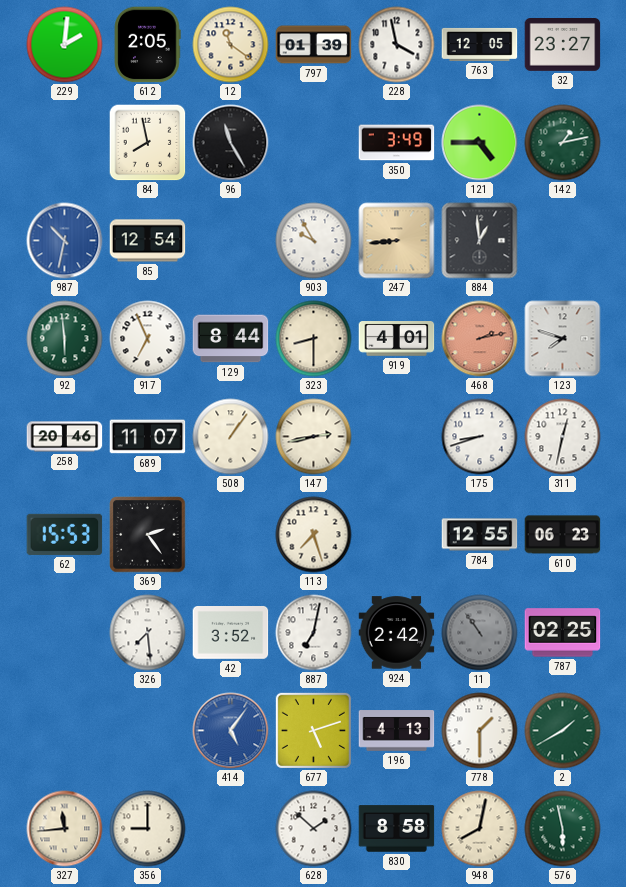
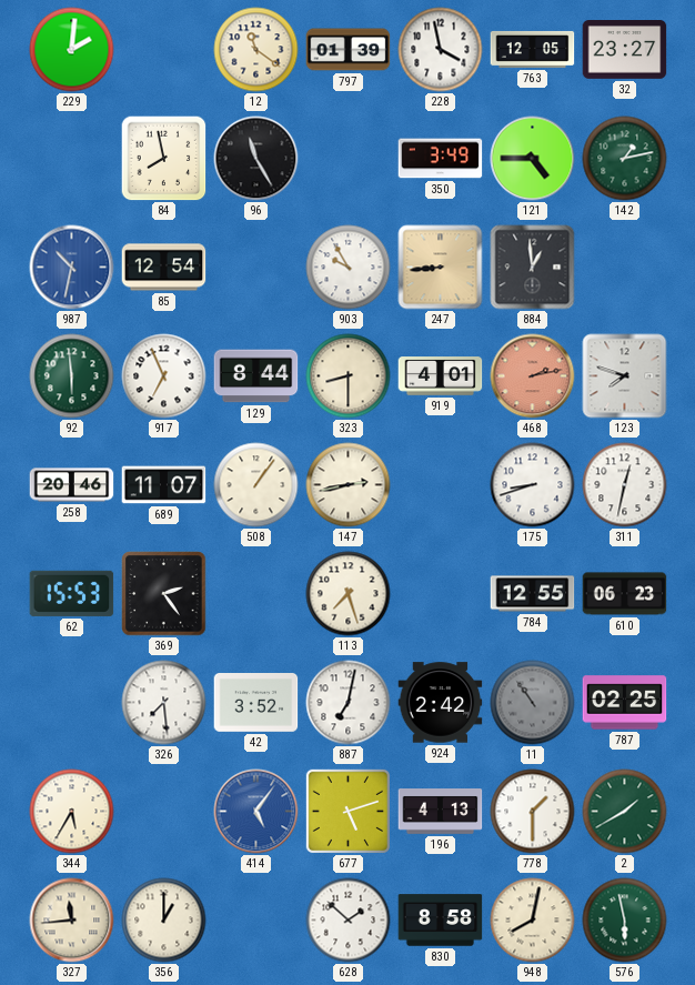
612: 2:05 -> none
344: none -> 5:35
356: 9:00 -> 1:00
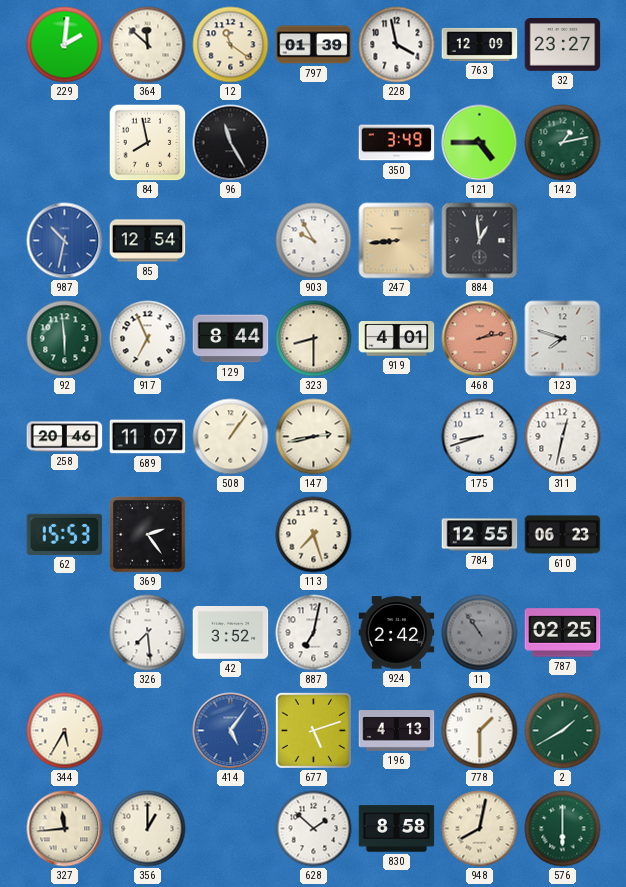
364: none -> 11:52
763: 12:05 -> 12:09
576: 5:58 -> 6:00
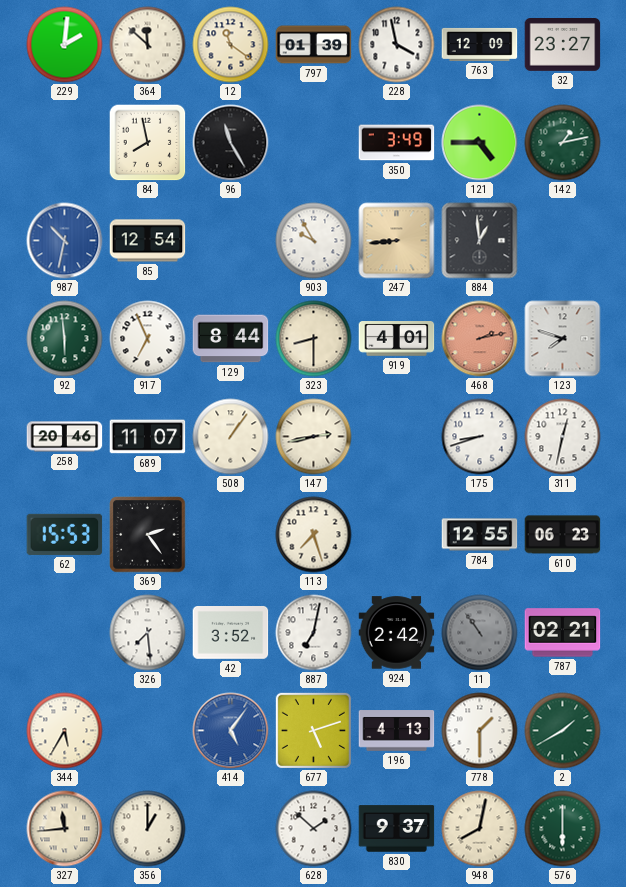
787: 02:25 -> 02:21
830: 8:58 -> 9:37
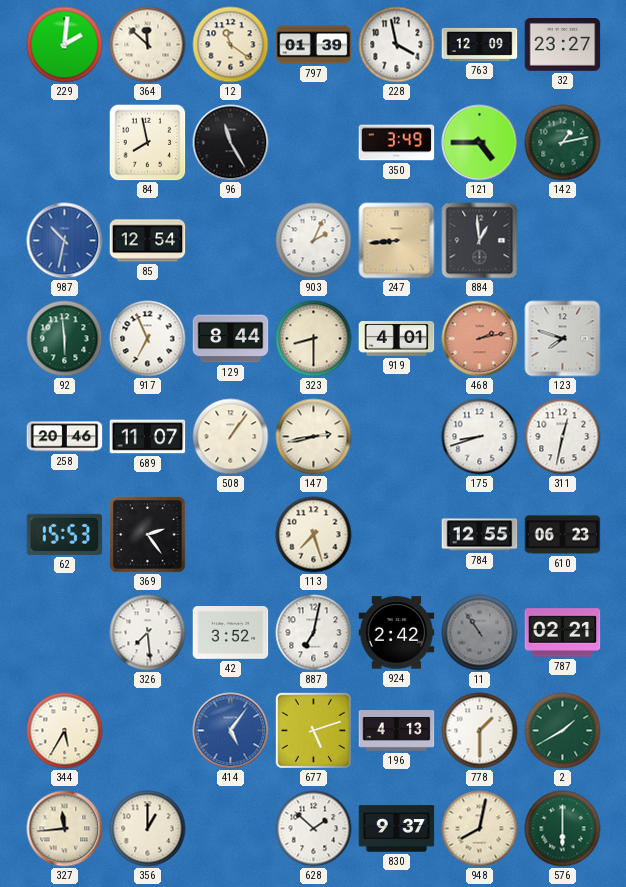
903: 9:55 -> 2:04
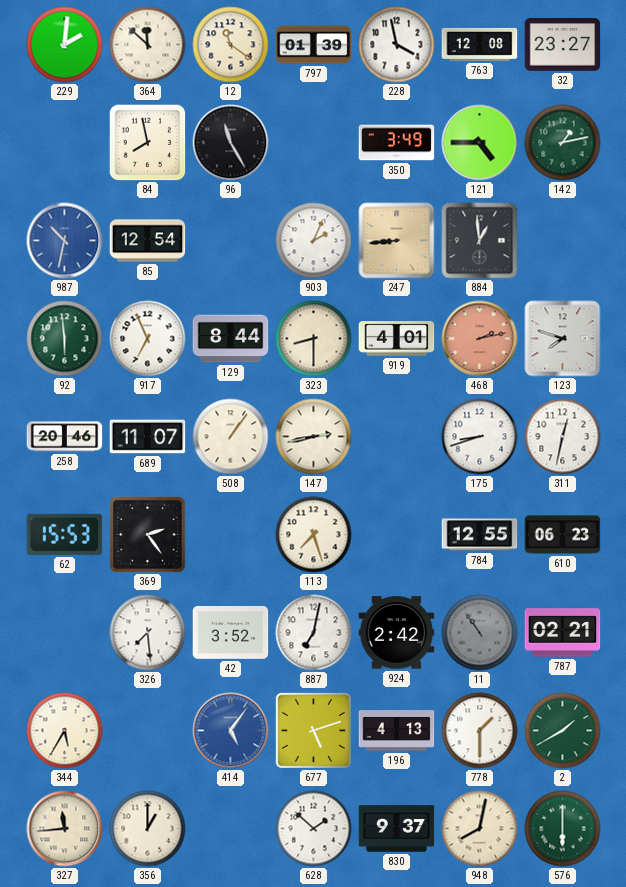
763: 12:09 -> 12:08
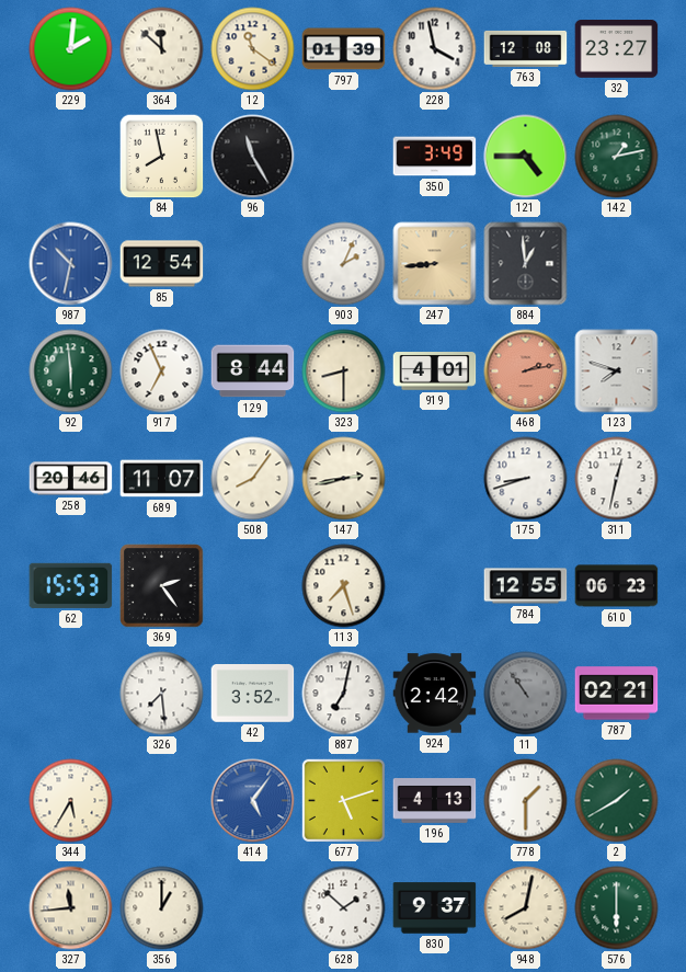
508: 1:06 -> 8:06
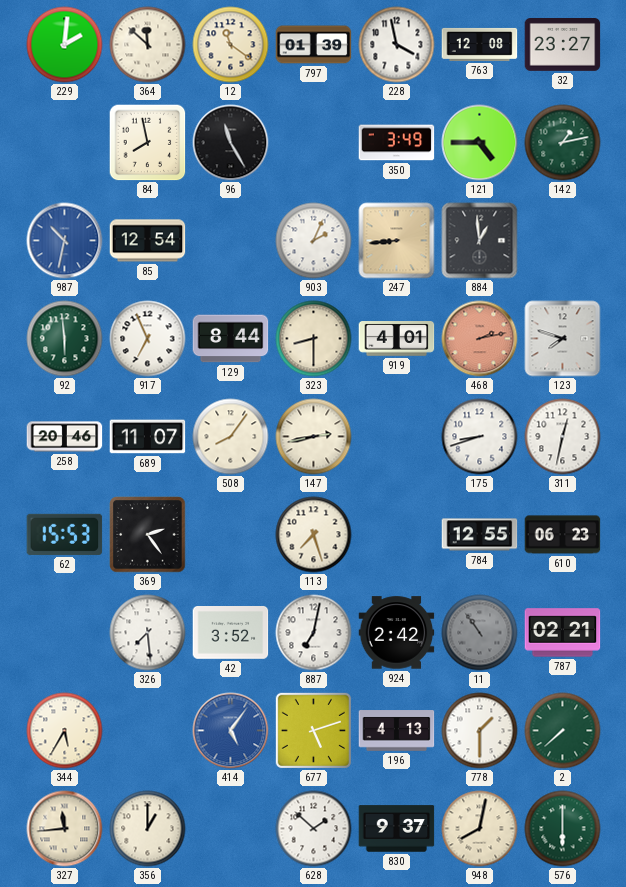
2: 1:40 -> 7:38
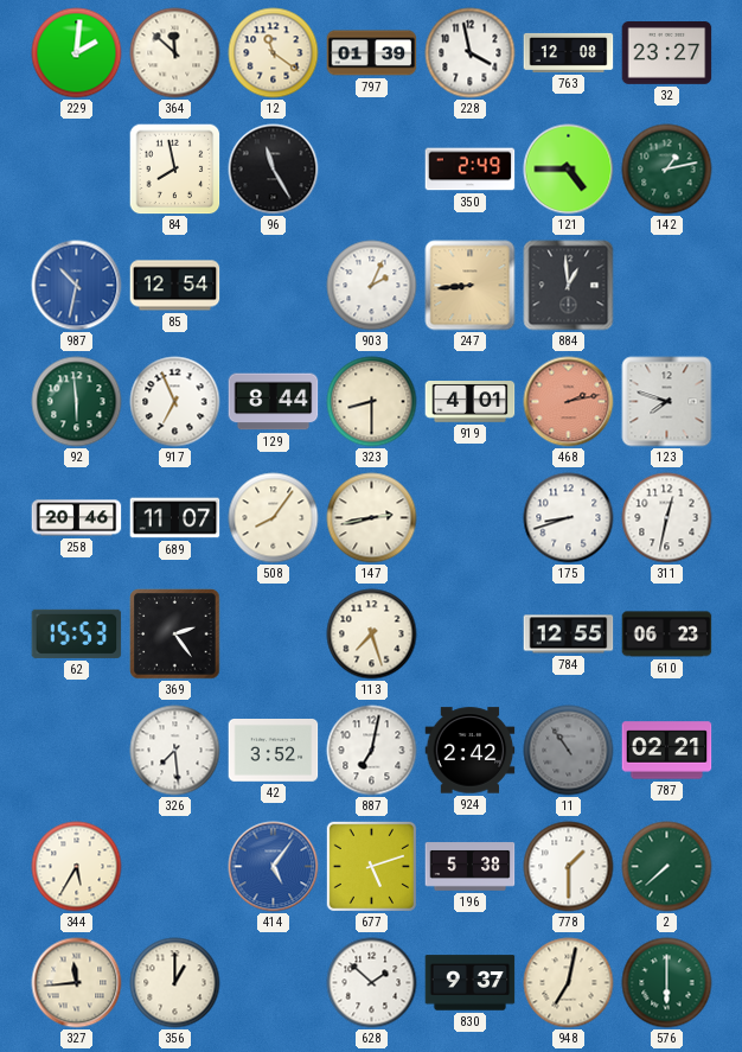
350: 3:49 -> 2:49
196: 4:13 -> 5:38
948: 8:02 -> 7:02
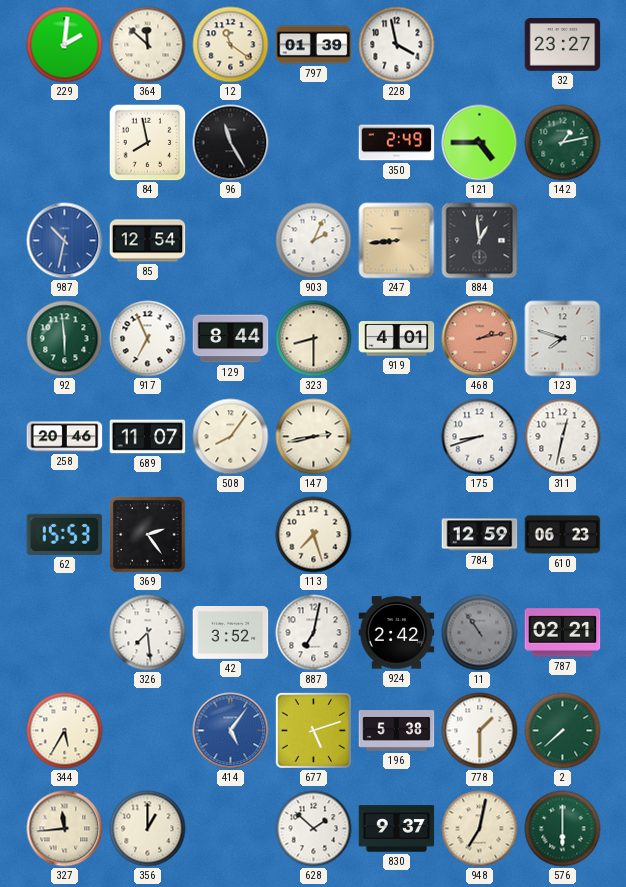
763: 12:08 -> none
784: 12:55 -> 12:59
